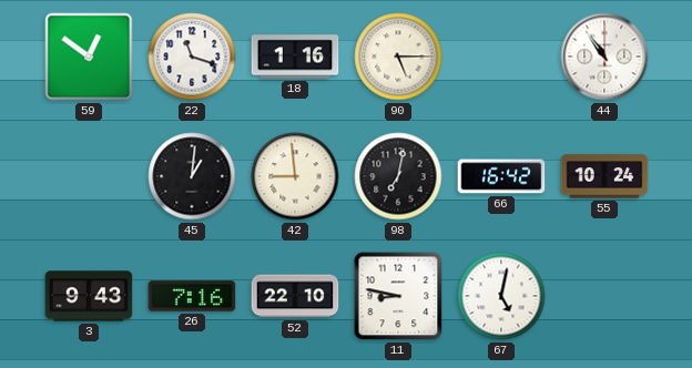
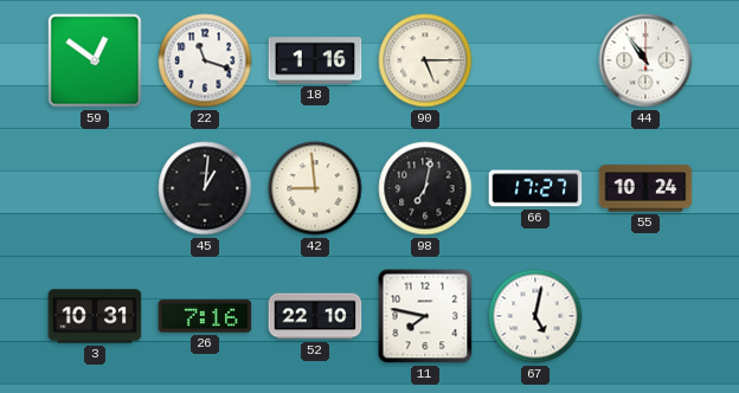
66: 16:42 -> 17:27
3: 9:43 -> 10:31
11: 8:47 -> 7:47
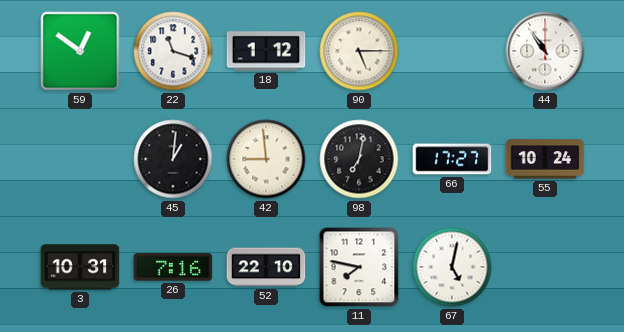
18: 1:16 -> 1:12
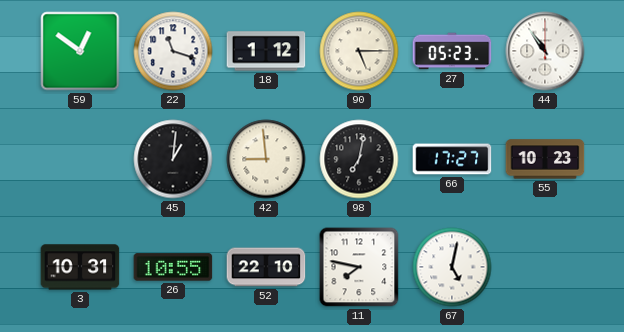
27: none -> 05:23
55: 10:24 -> 10:23
26: 7:16 -> 10:55
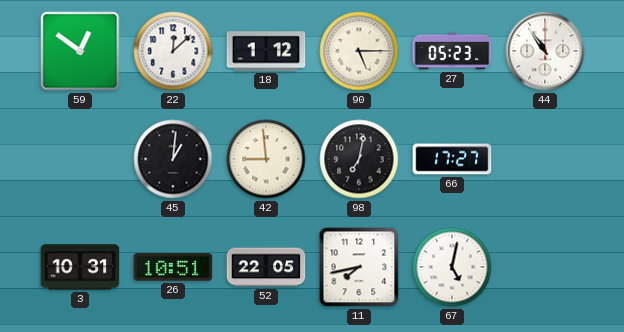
22: 11:18 -> 12:08
55: 10:23 -> none
26: 10:55 -> 10:51
52: 22:10 -> 22:05
11: 7:47 -> 7:43
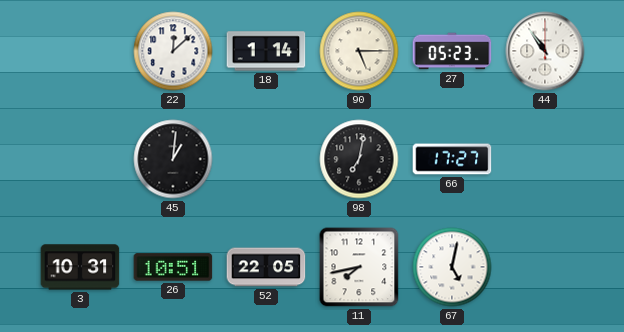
59: 12:51 -> none
18: 1:12 -> 1:14
42: 8:59 -> none
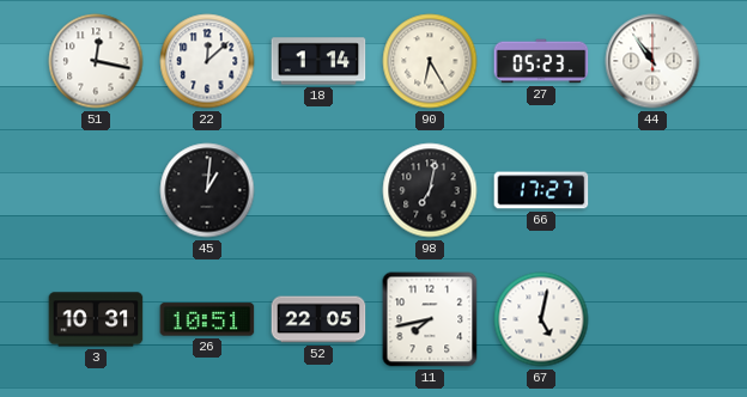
51: none -> 12:17
90: 5:15 -> 6:25
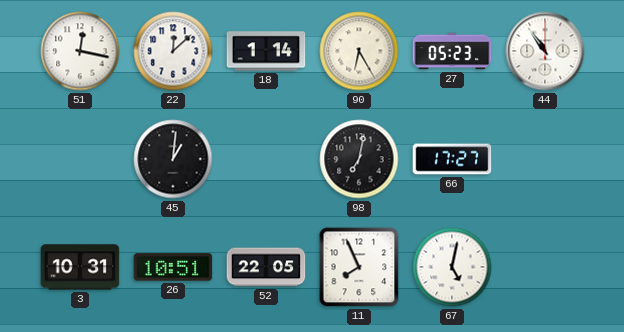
11: 7:43 -> 7:56
